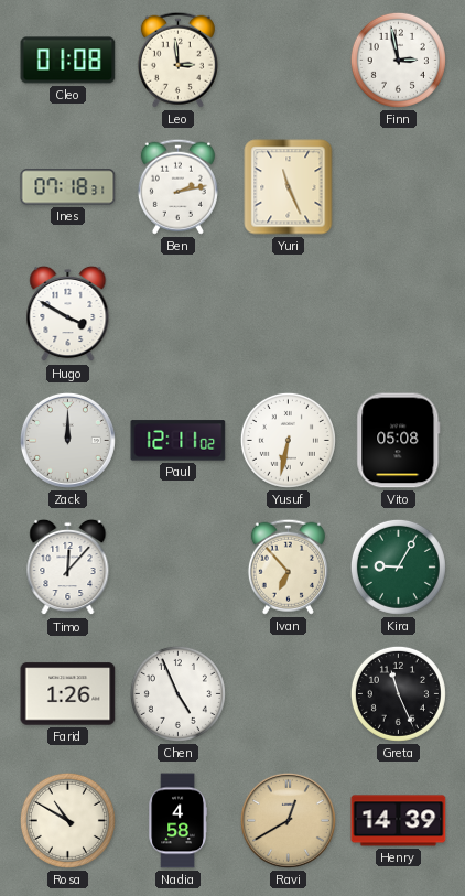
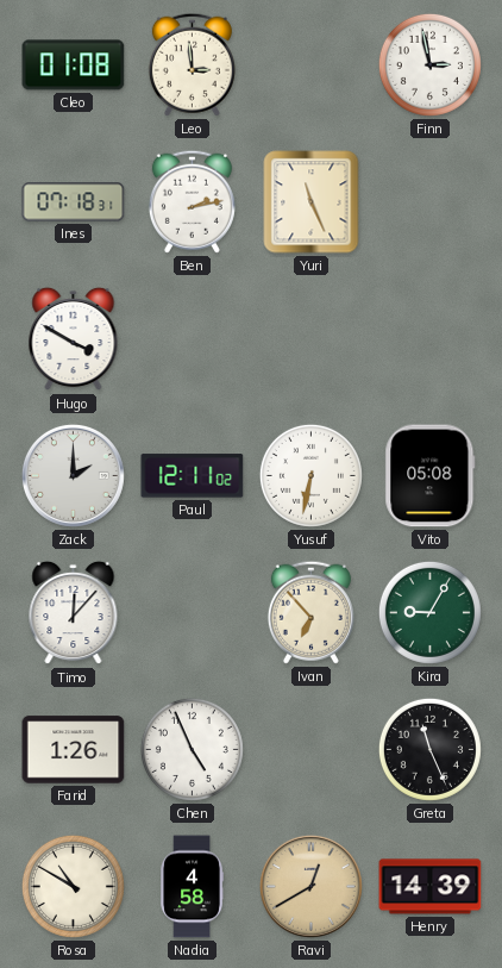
Zack: 12:00 -> 2:00
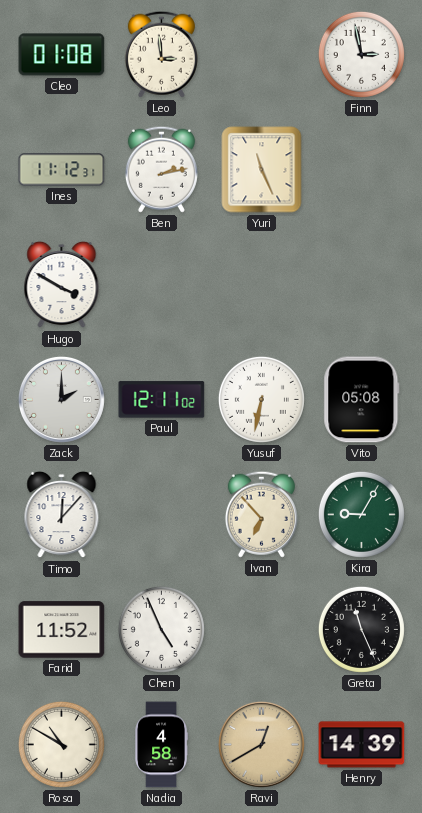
Ines: 07:18 -> 11:12
Farid: 1:26 -> 11:52
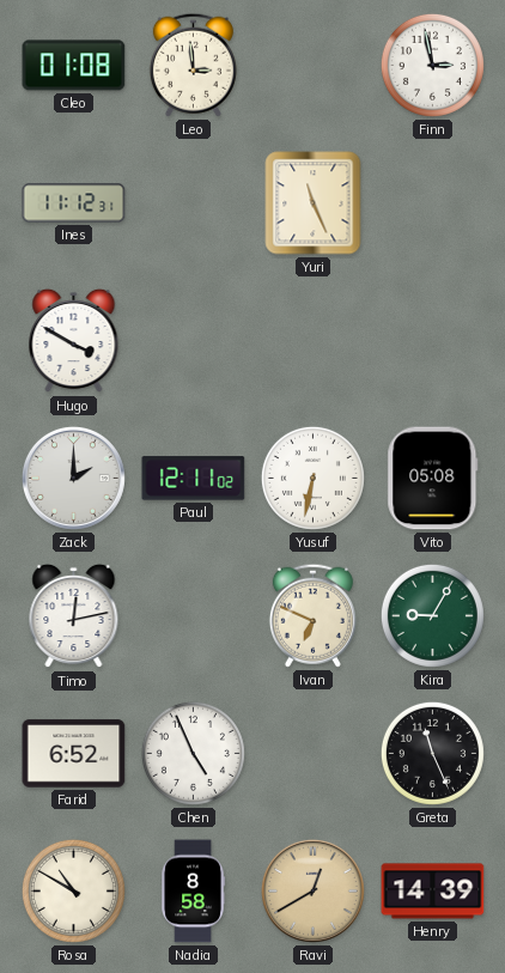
Ben: 2:13 -> none
Timo: 12:07 -> 12:13
Ivan: 6:53 -> 6:49
Farid: 11:52 -> 6:52
Nadia: 4:58 -> 8:58
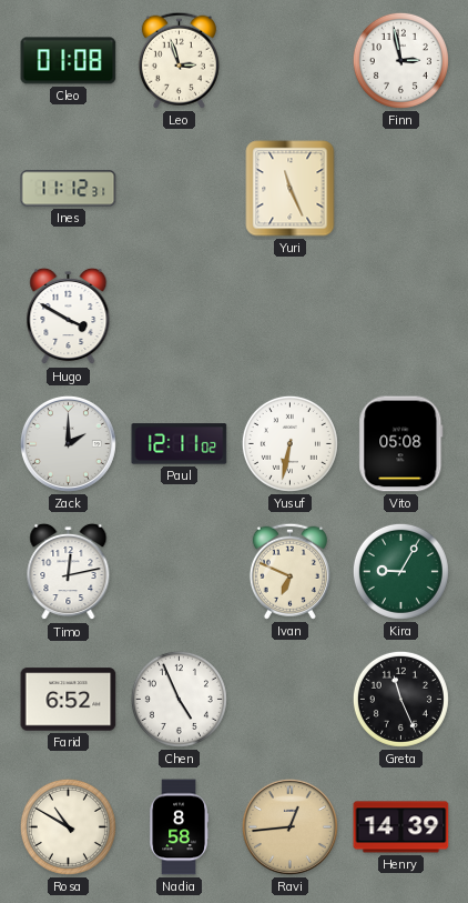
Leo: 2:59 -> 2:57
Ravi: 12:40 -> 12:44
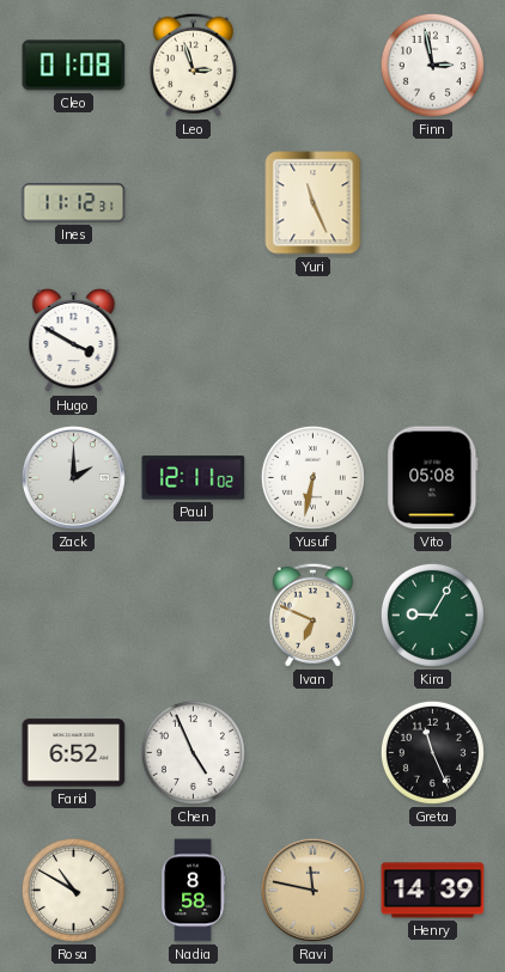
Timo: 12:13 -> none
Ravi: 12:44 -> 11:47
